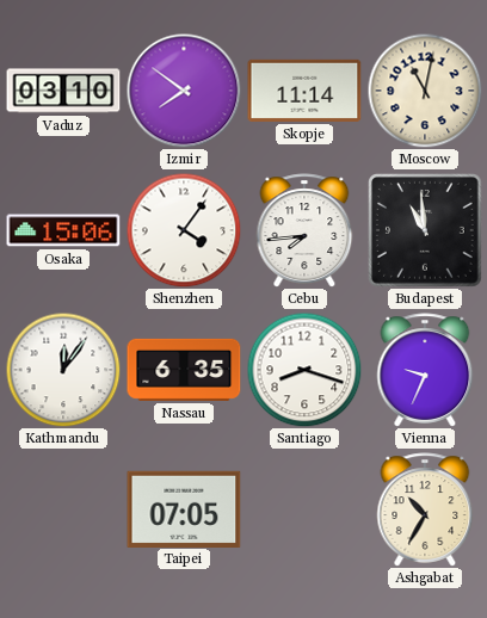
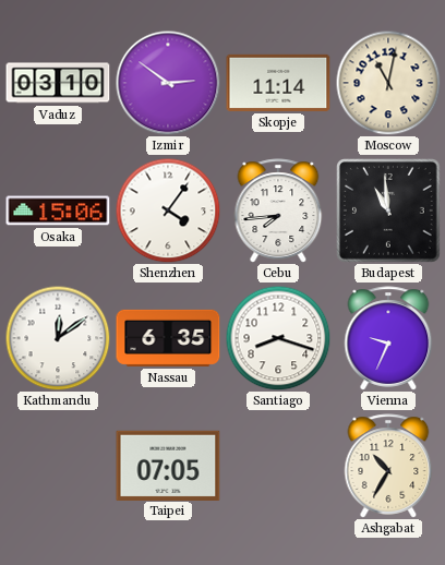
Izmir: 7:51 -> 2:51
Kathmandu: 12:06 -> 12:09
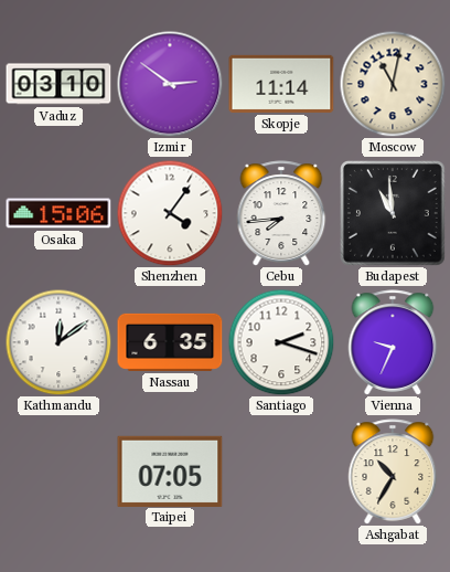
Santiago: 8:18 -> 2:18
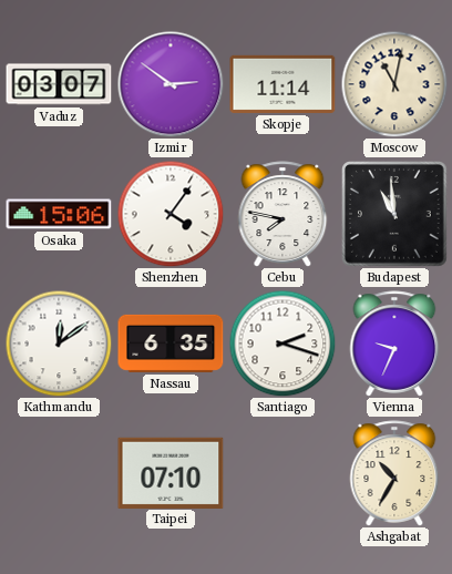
Vaduz: 03:10 -> 03:07
Cebu: 7:44 -> 7:47
Taipei: 07:05 -> 07:10
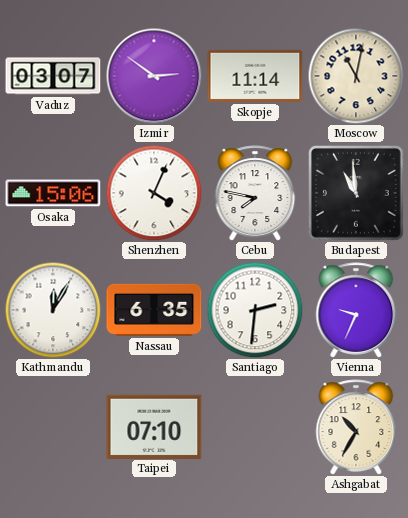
Shenzhen: 4:06 -> 4:04
Kathmandu: 12:09 -> 12:05
Santiago: 2:18 -> 2:31
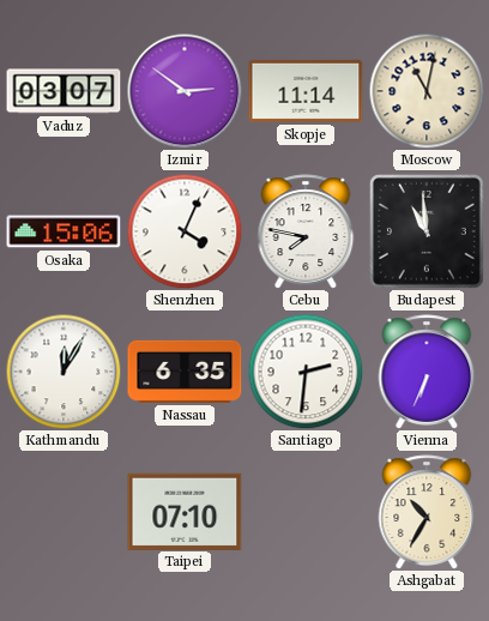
Vienna: 9:34 -> 6:34
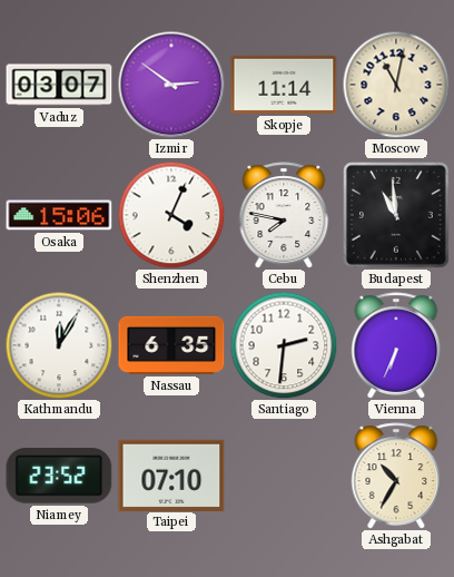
Niamey: none -> 23:52
